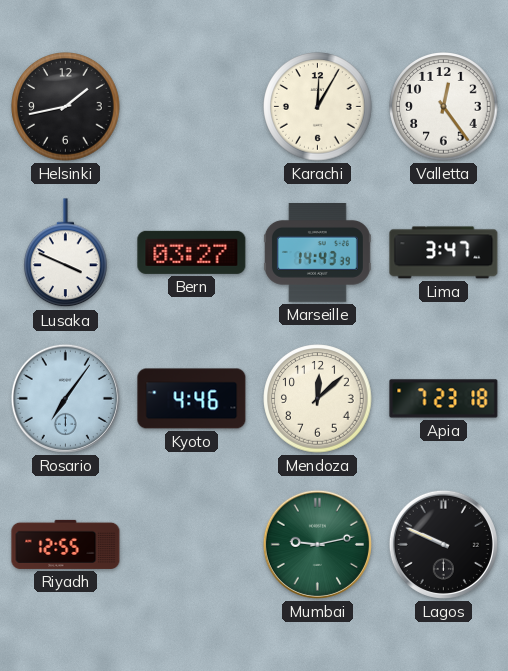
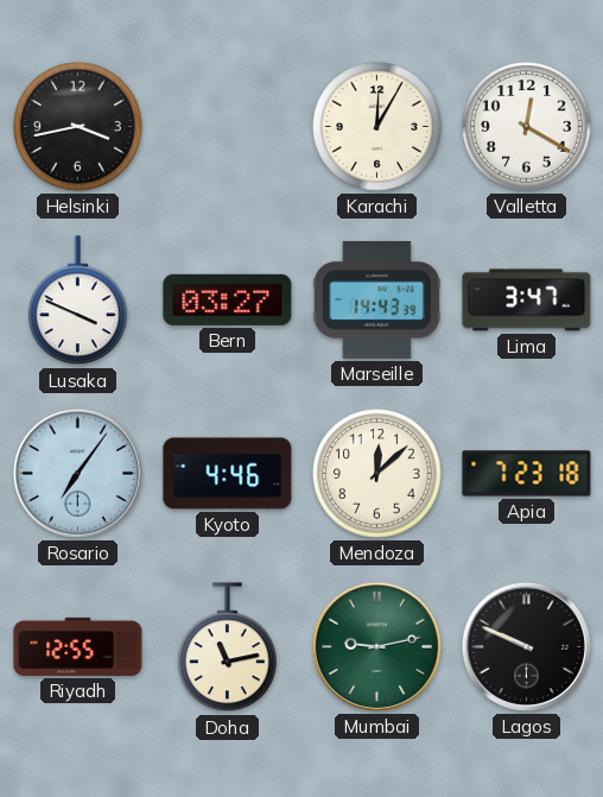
Helsinki: 1:43 -> 3:43
Valletta: 12:24 -> 12:20
Doha: none -> 11:13
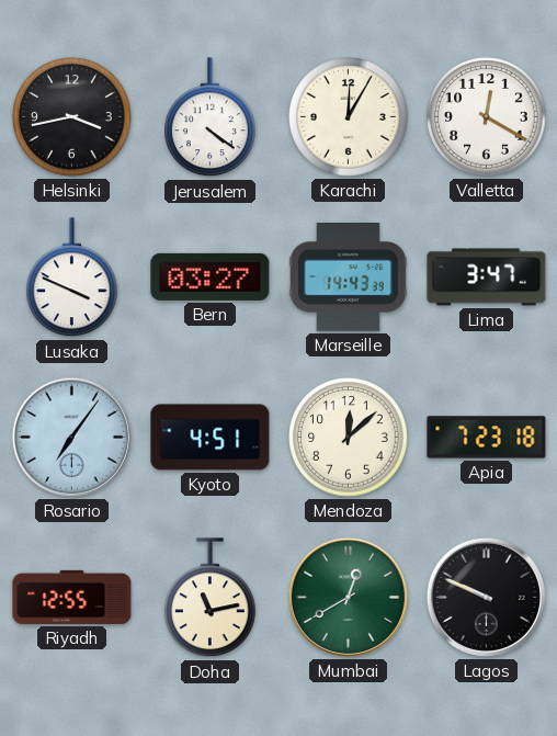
Jerusalem: none -> 4:21
Kyoto: 4:46 -> 4:51
Mumbai: 9:13 -> 12:40
